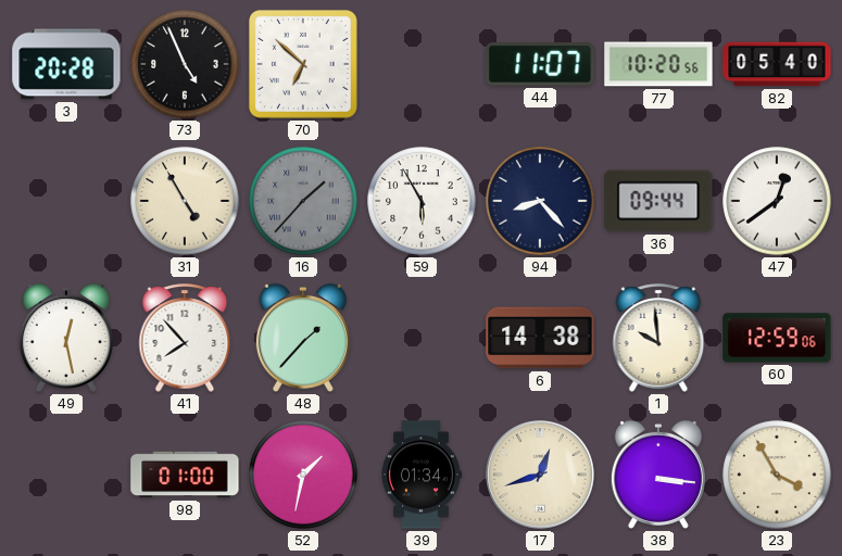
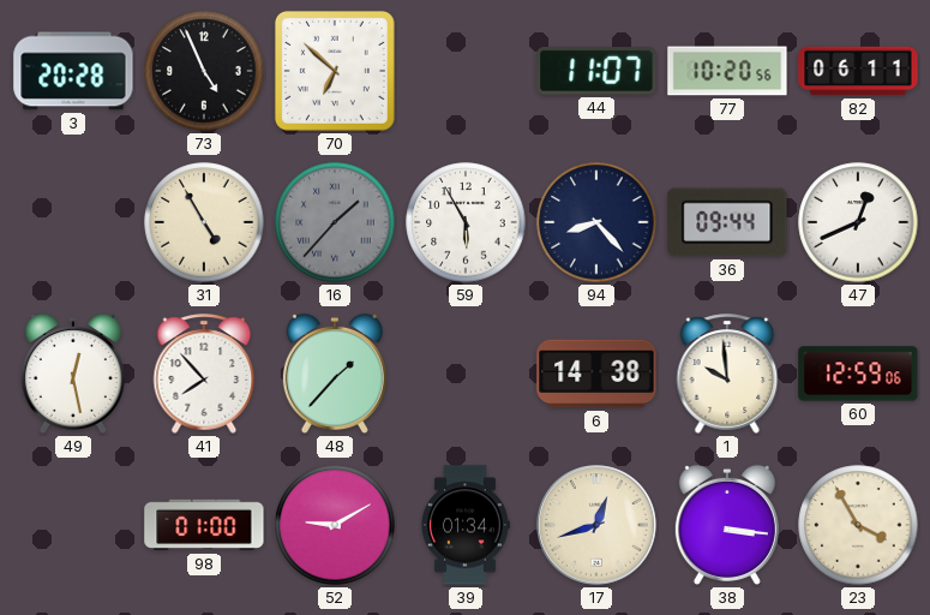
82: 05:40 -> 06:11
47: 12:39 -> 12:41
52: 1:32 -> 9:10
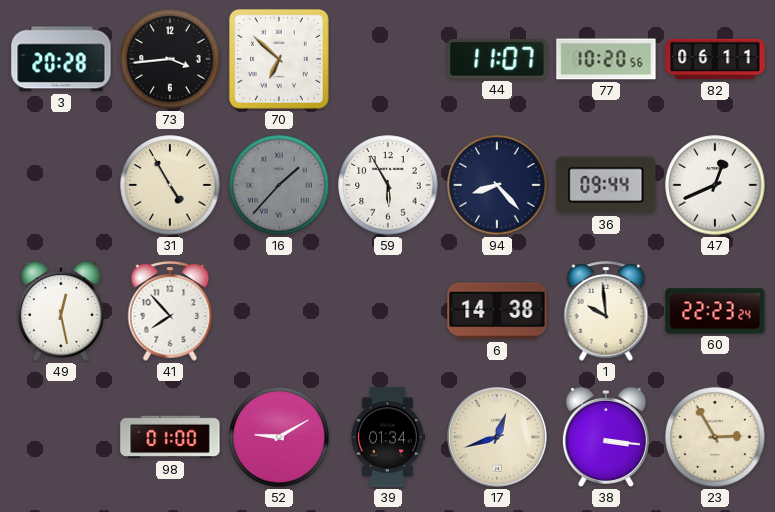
73: 4:56 -> 3:44
48: 1:37 -> none
60: 12:59 -> 22:23
23: 3:55 -> 2:55
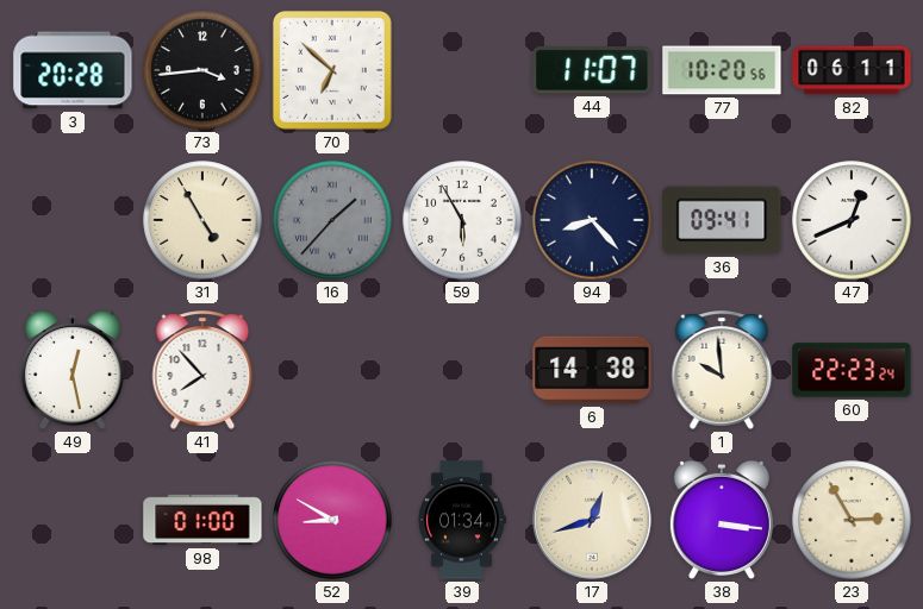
36: 09:44 -> 09:41
52: 9:10 -> 8:50
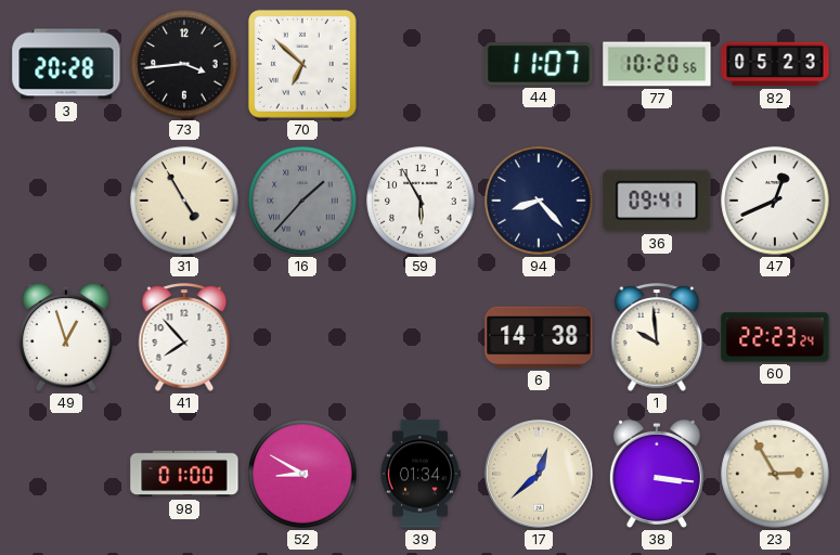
82: 06:11 -> 05:23
49: 12:28 -> 12:57
17: 12:42 -> 12:38
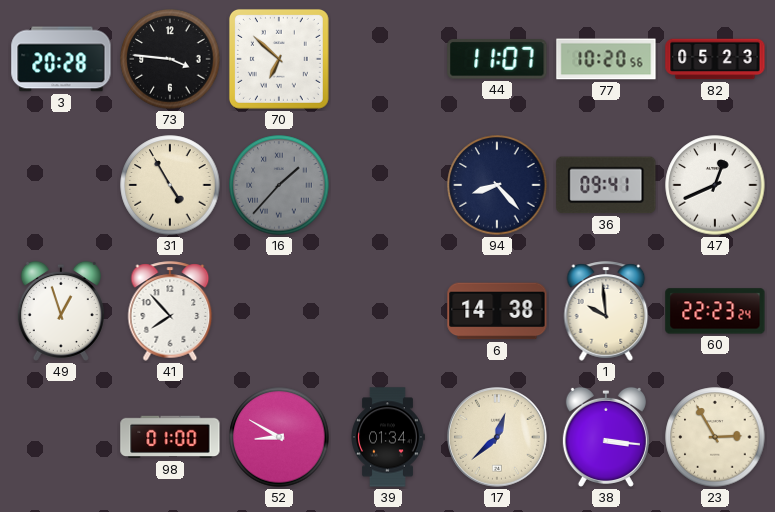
73: 3:44 -> 3:46
59: 5:55 -> none
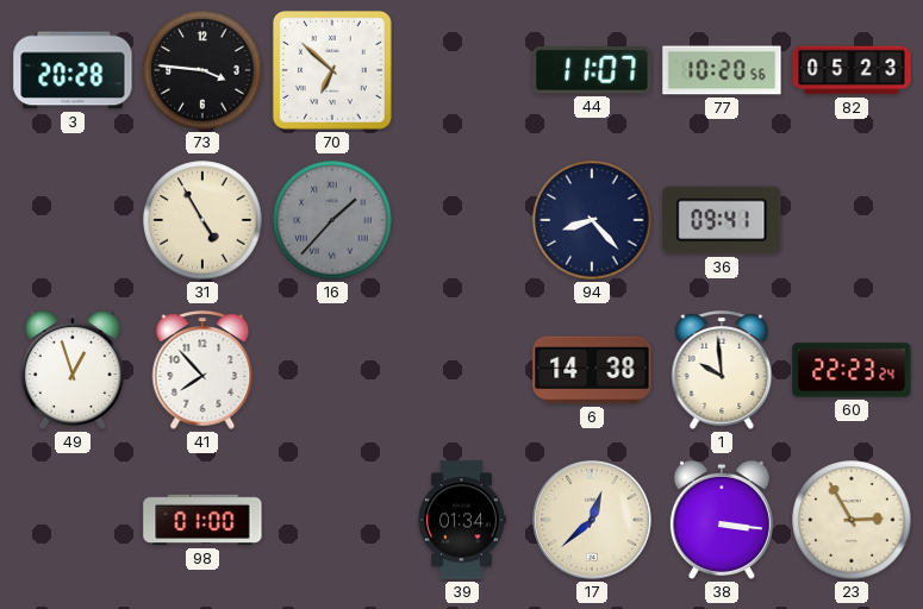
47: 12:41 -> none
52: 8:50 -> none
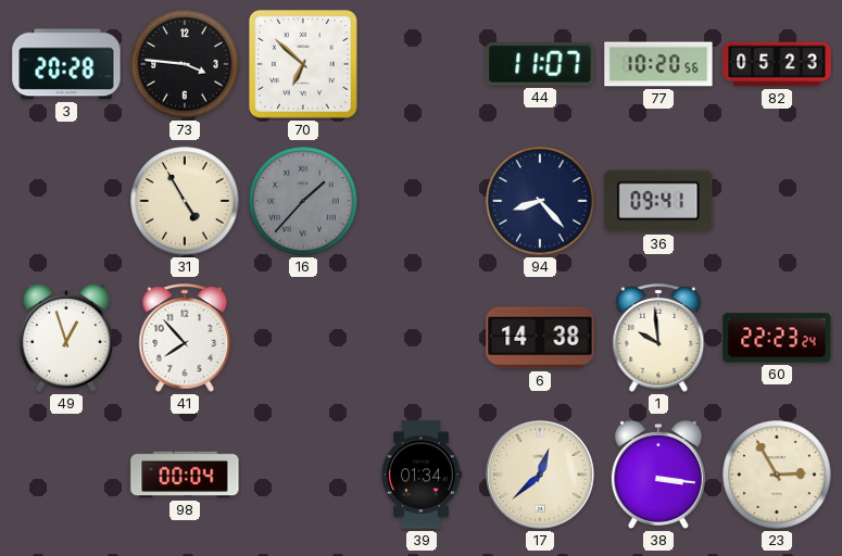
98: 01:00 -> 00:04
